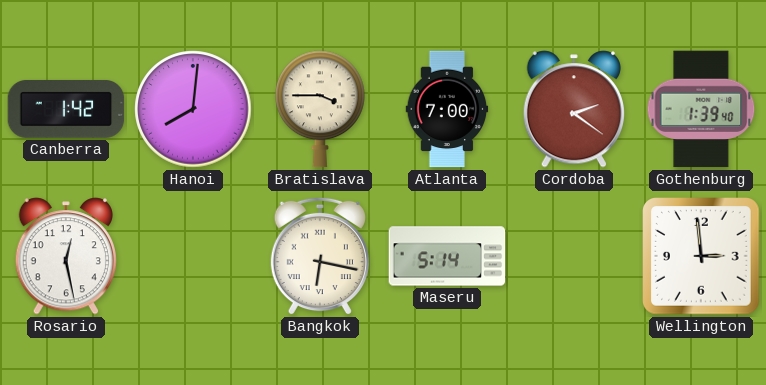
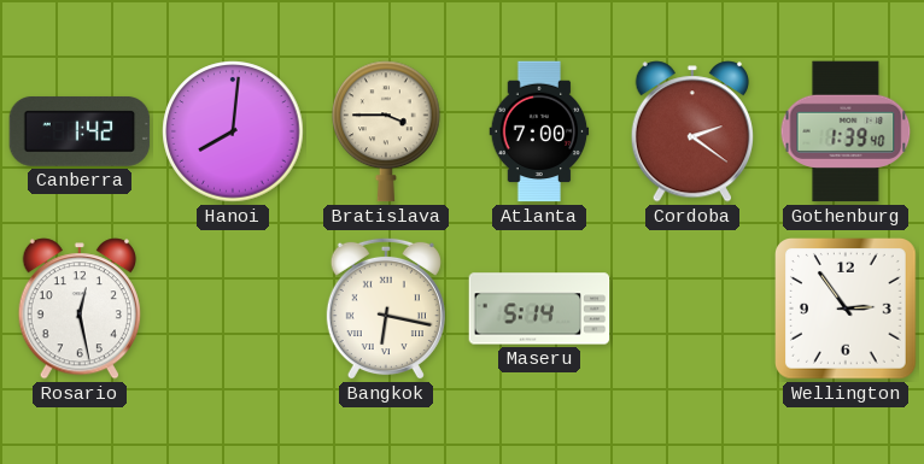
Wellington: 2:59 -> 2:54
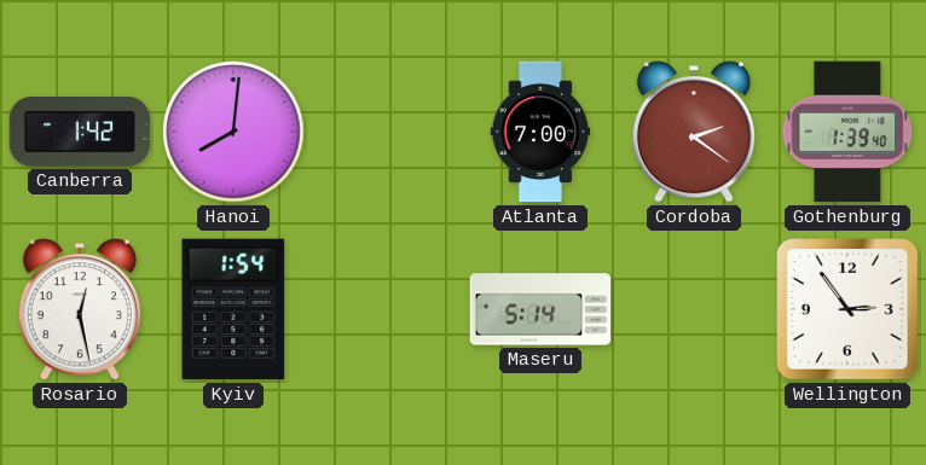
Bratislava: 3:45 -> none
Kyiv: none -> 1:54
Bangkok: 6:17 -> none
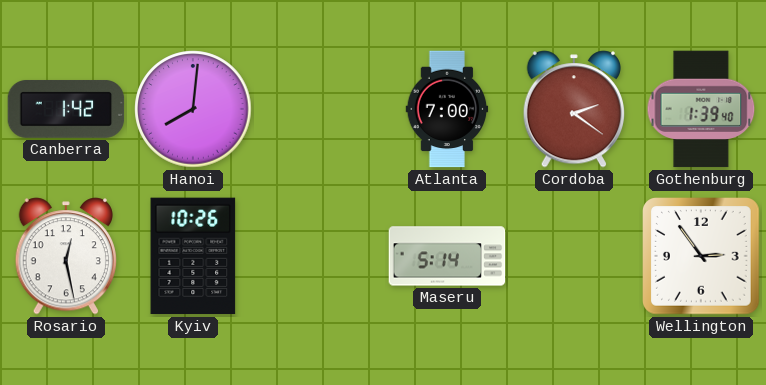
Kyiv: 1:54 -> 10:26
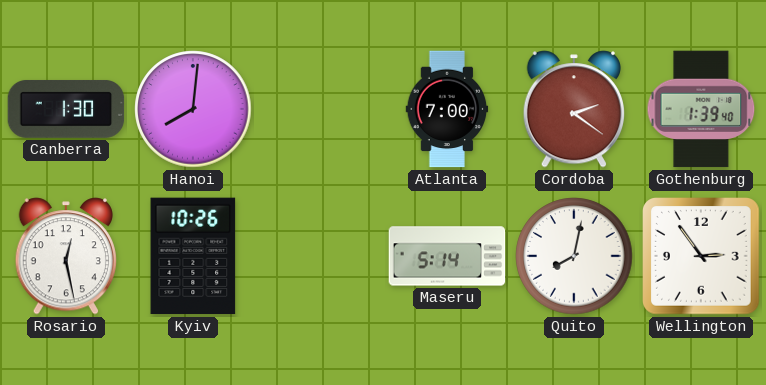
Canberra: 1:42 -> 1:30
Quito: none -> 8:02
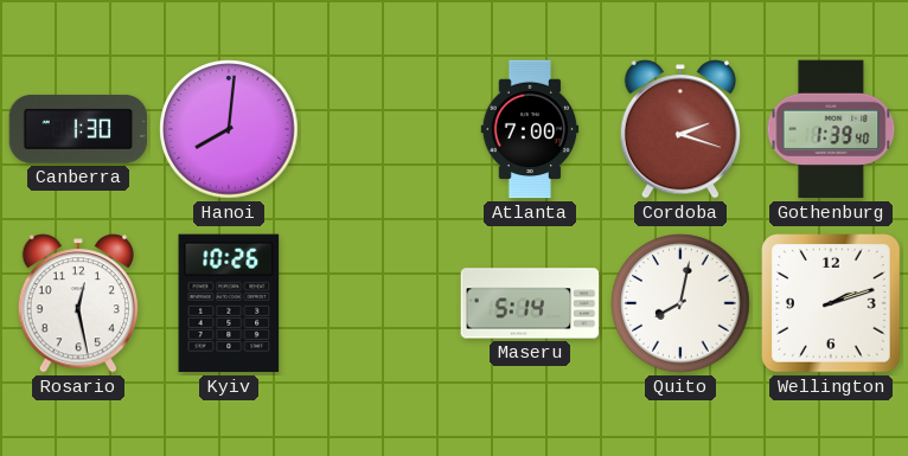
Cordoba: 2:21 -> 2:18
Wellington: 2:54 -> 2:12
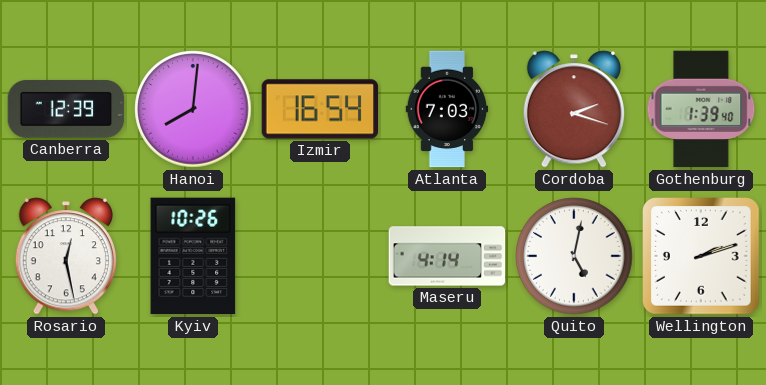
Canberra: 1:30 -> 12:39
Izmir: none -> 16:54
Atlanta: 7:00 -> 7:03
Maseru: 5:14 -> 4:14
Quito: 8:02 -> 5:02
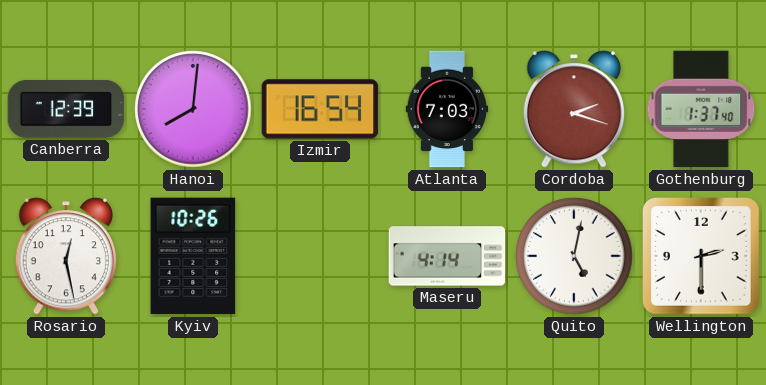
Gothenburg: 1:39 -> 1:37
Wellington: 2:12 -> 2:30
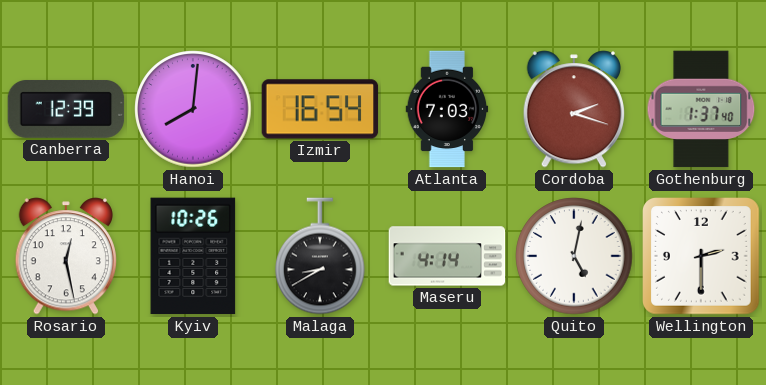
Malaga: none -> 8:40
